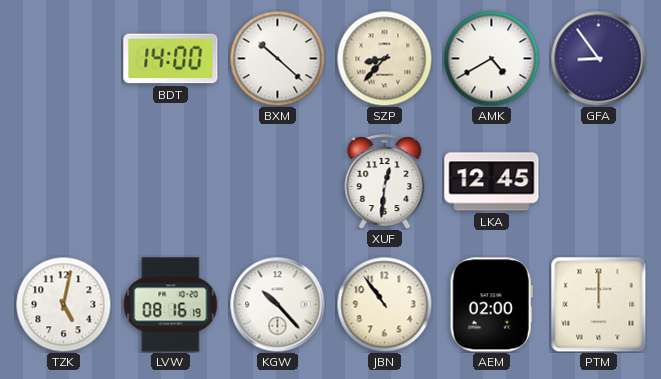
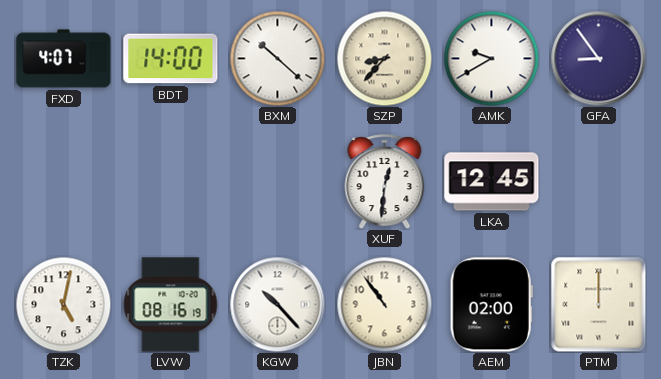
FXD: none -> 4:07
AMK: 4:40 -> 9:40
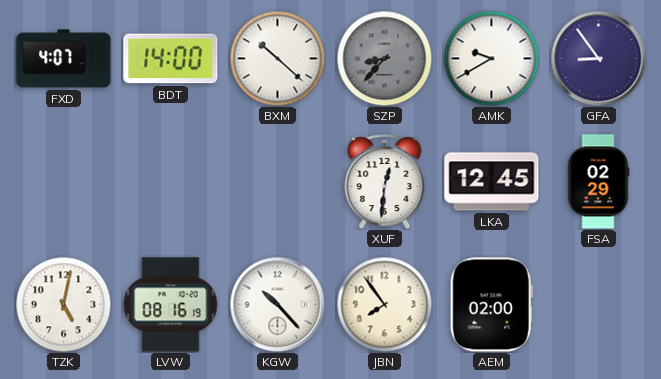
SZP dial: cream -> grey
FSA: none -> 02:29
JBN: 10:54 -> 7:54
PTM: 12:00 -> none
